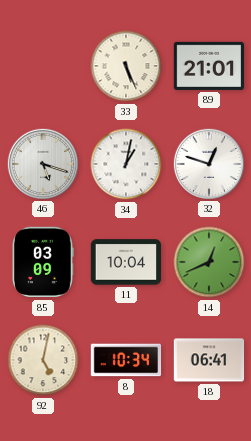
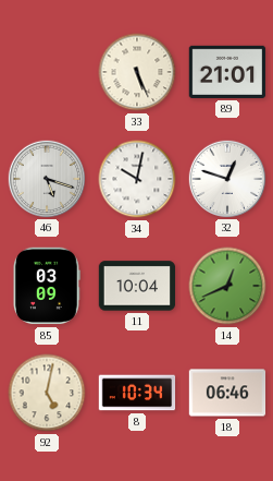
34: 1:02 -> 10:02
18: 06:41 -> 06:46
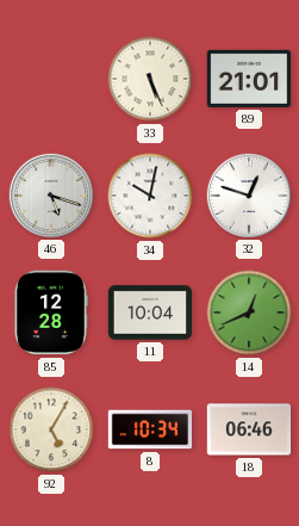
85: 03:09 -> 12:28
92: 5:02 -> 5:05
